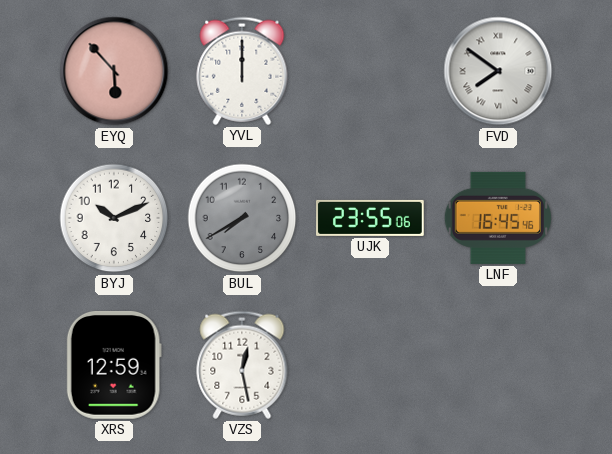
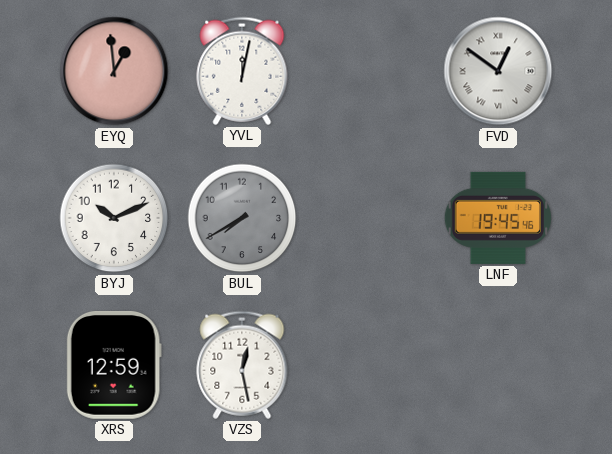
EYQ: 5:53 -> 12:59
YVL: 12:00 -> 12:02
FVD: 7:51 -> 12:51
UJK: 23:55 -> none
LNF: 16:45 -> 19:45
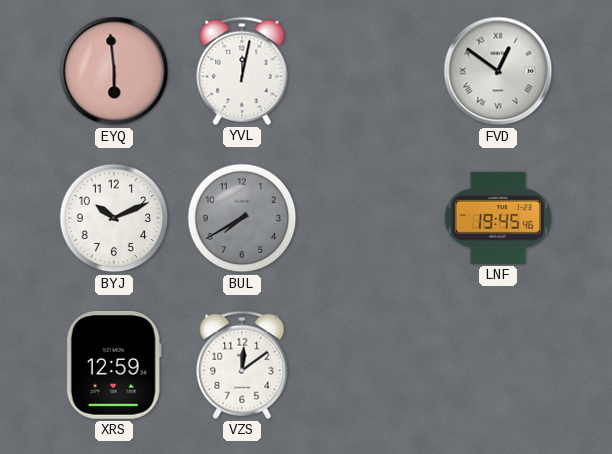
EYQ: 12:59 -> 5:59
VZS: 12:28 -> 12:09
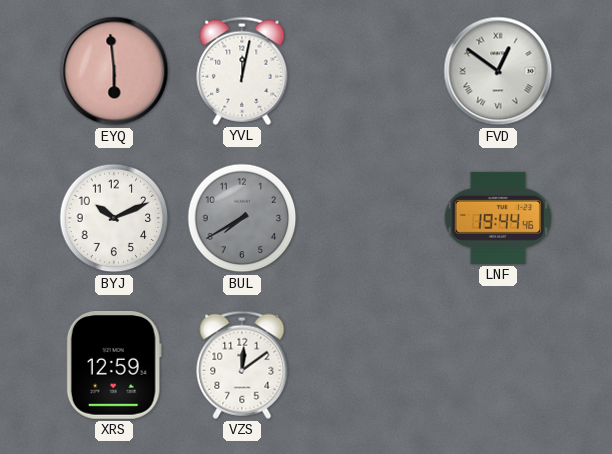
LNF: 19:45 -> 19:44
